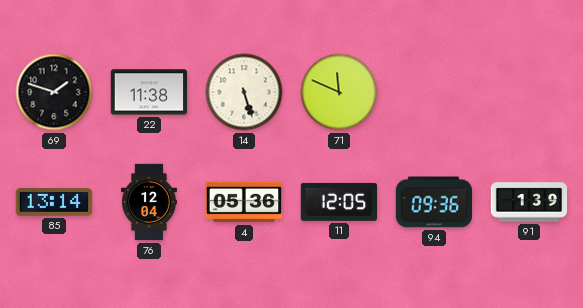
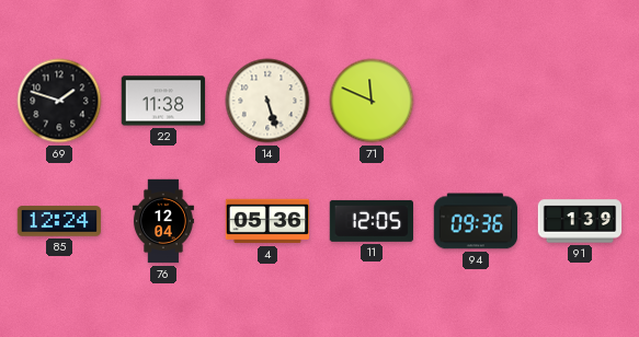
85: 13:14 -> 12:24
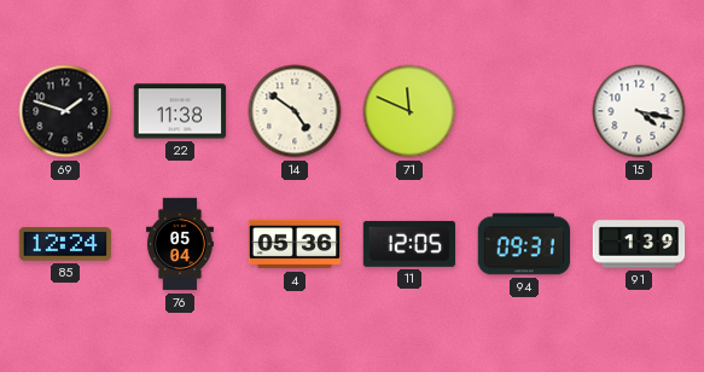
14: 5:27 -> 4:51
15: none -> 4:17
76: 12:04 -> 05:04
94: 09:36 -> 09:31
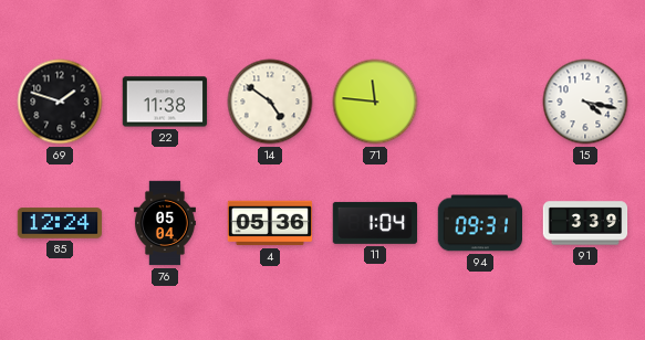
71: 11:49 -> 11:46
11: 12:05 -> 1:04
91: 1:39 -> 3:39
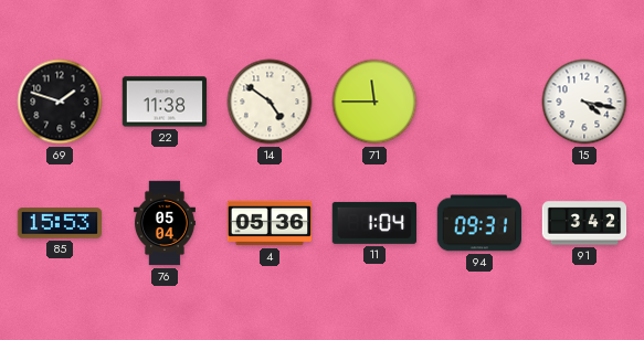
71: 11:46 -> 11:45
85: 12:24 -> 15:53
91: 3:39 -> 3:42
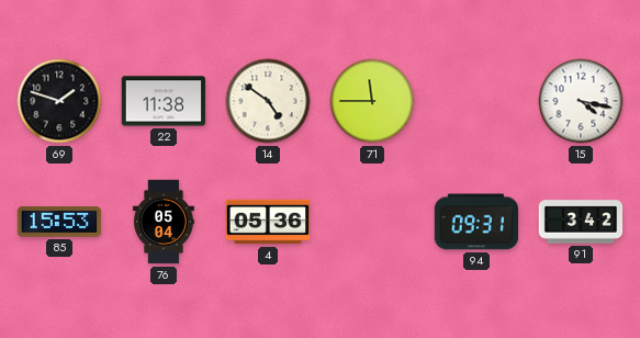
11: 1:04 -> none
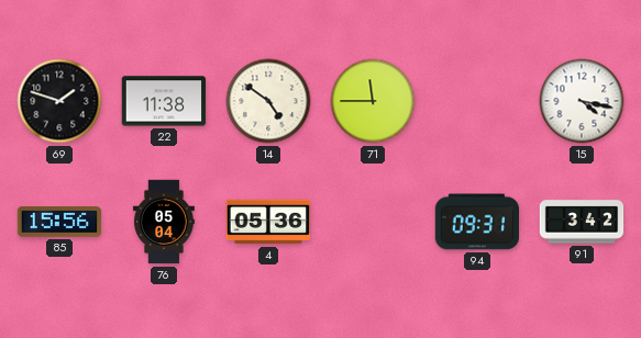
85: 15:53 -> 15:56
